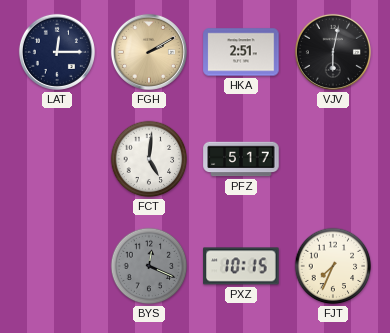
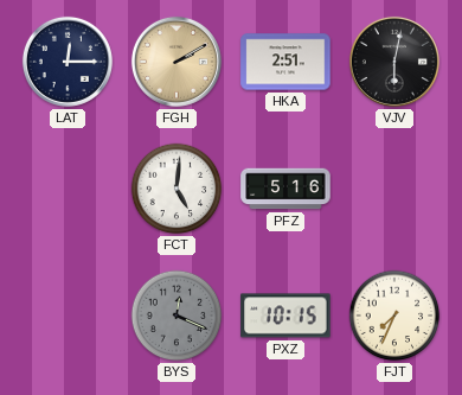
PFZ: 5:17 -> 5:16
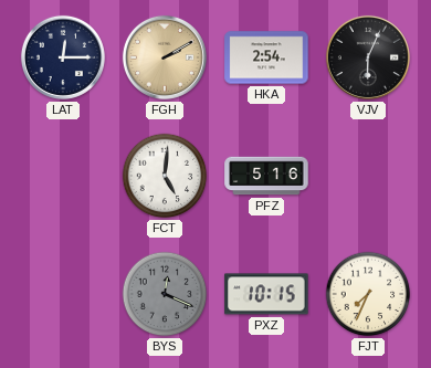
HKA: 2:51 -> 2:54
VJV: 6:02 -> 6:04
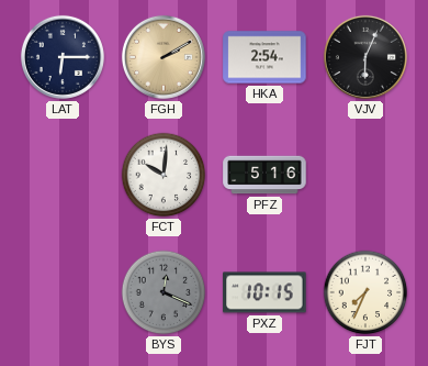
LAT: 12:15 -> 6:15
FCT: 5:01 -> 10:01
